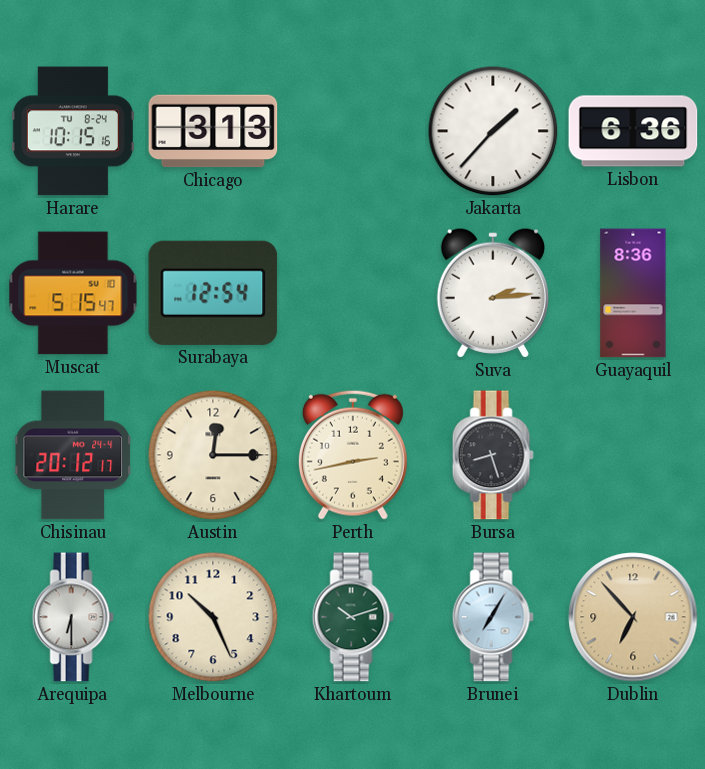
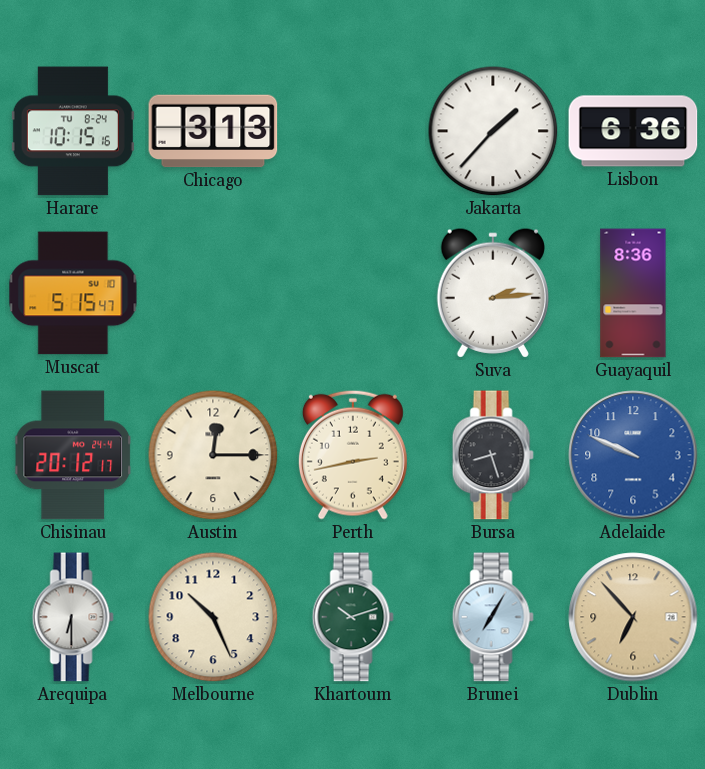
Surabaya: 12:54 -> none
Adelaide: none -> 9:49
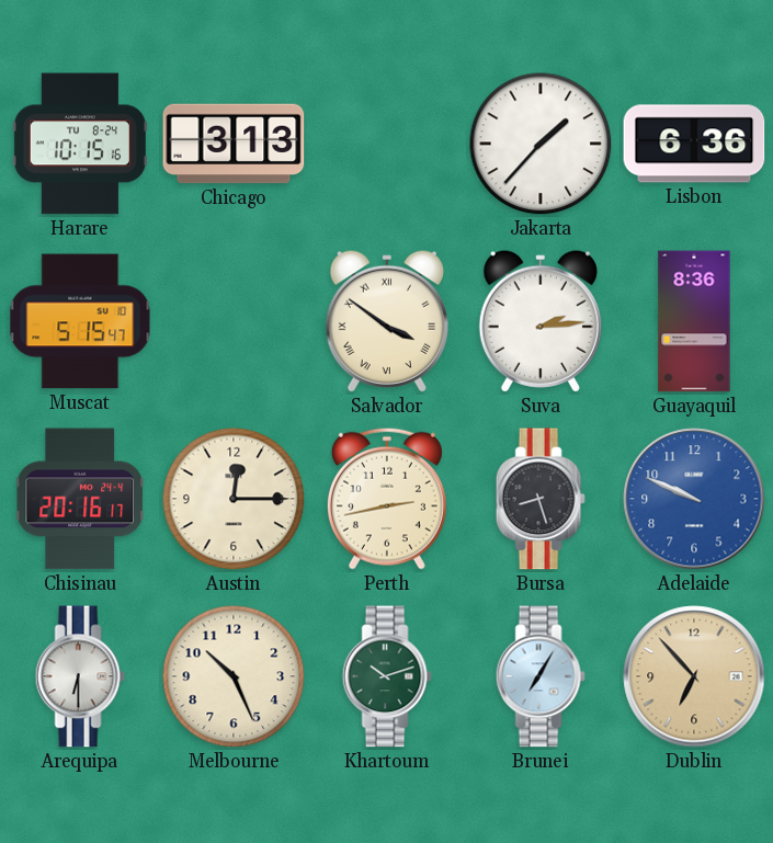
Salvador: none -> 3:51
Chisinau: 20:12 -> 20:16
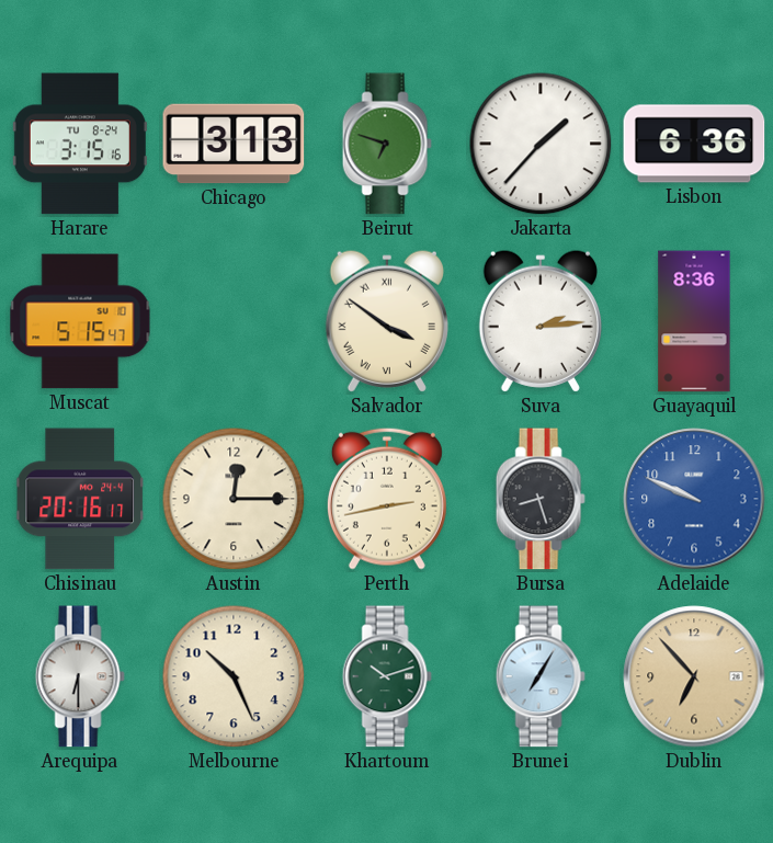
Harare: 10:15 -> 3:15
Beirut: none -> 6:48
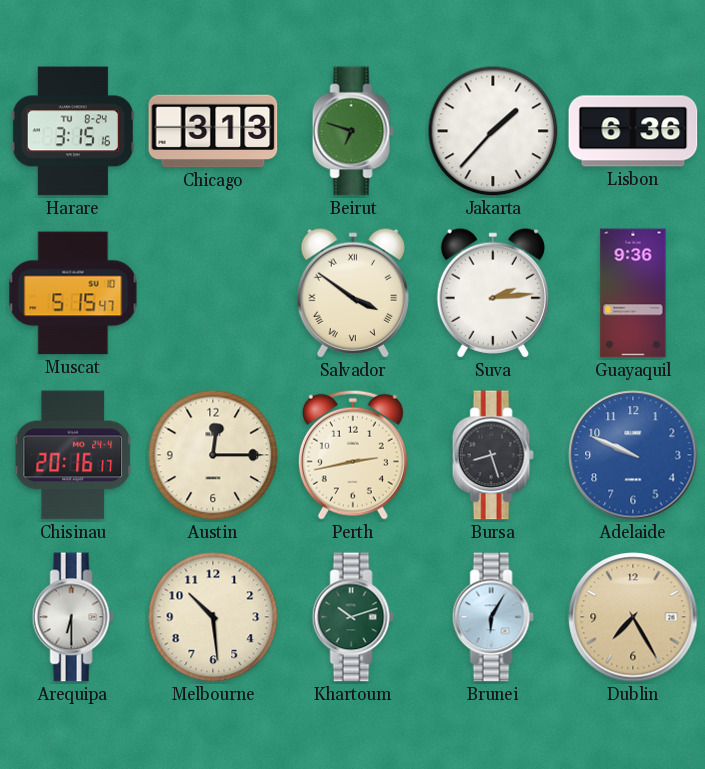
Guayaquil: 8:36 -> 9:36
Melbourne: 10:26 -> 10:29
Brunei: 7:05 -> 6:05
Dublin: 6:53 -> 7:25
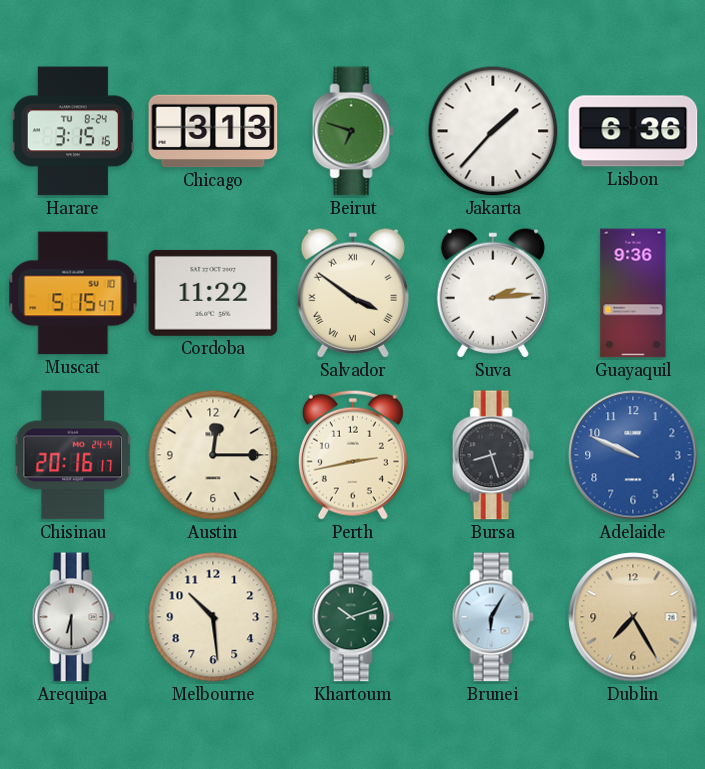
Cordoba: none -> 11:22
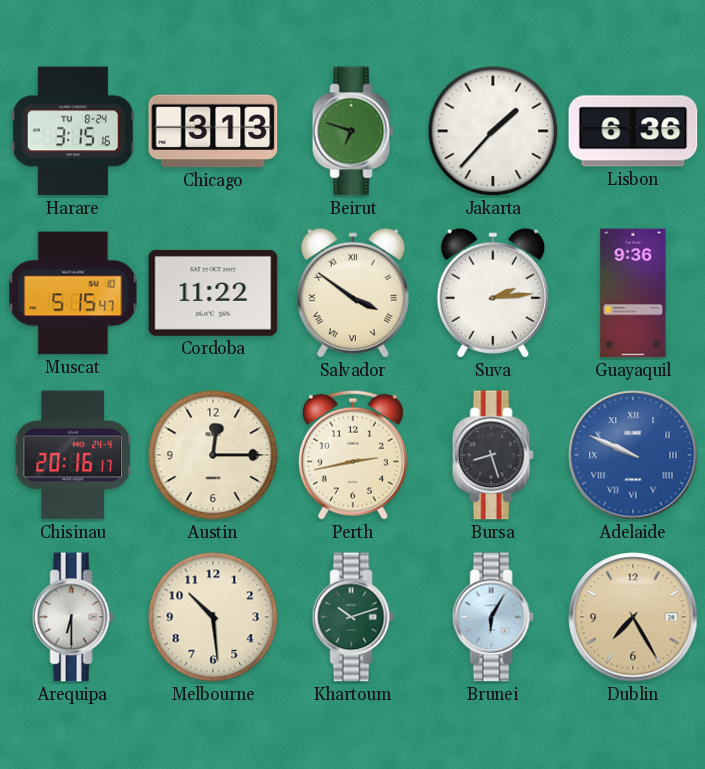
Adelaide numerals: Arabic -> Roman
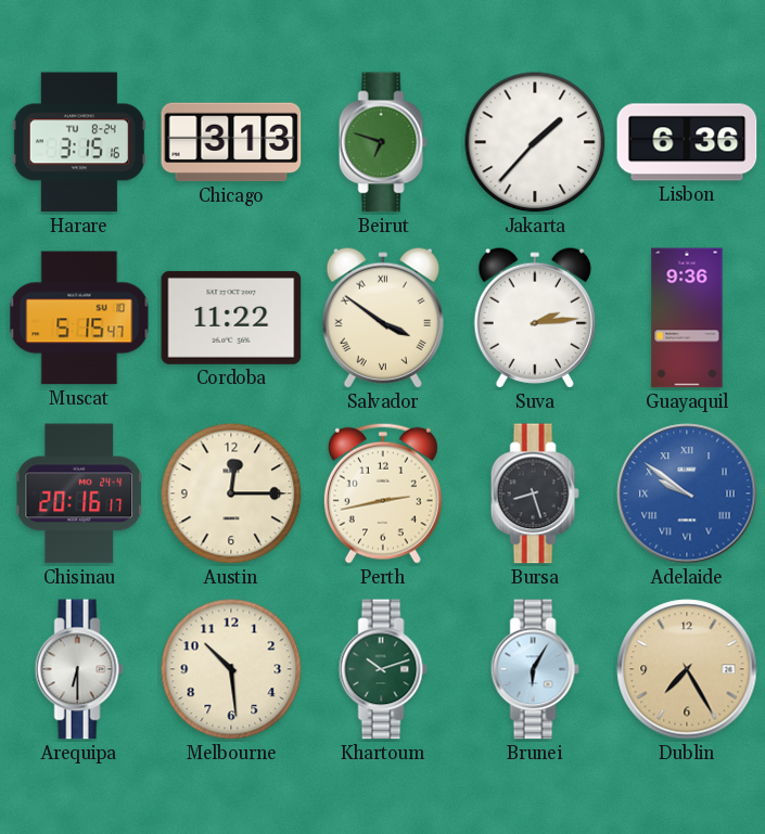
Adelaide: 9:49 -> 9:51
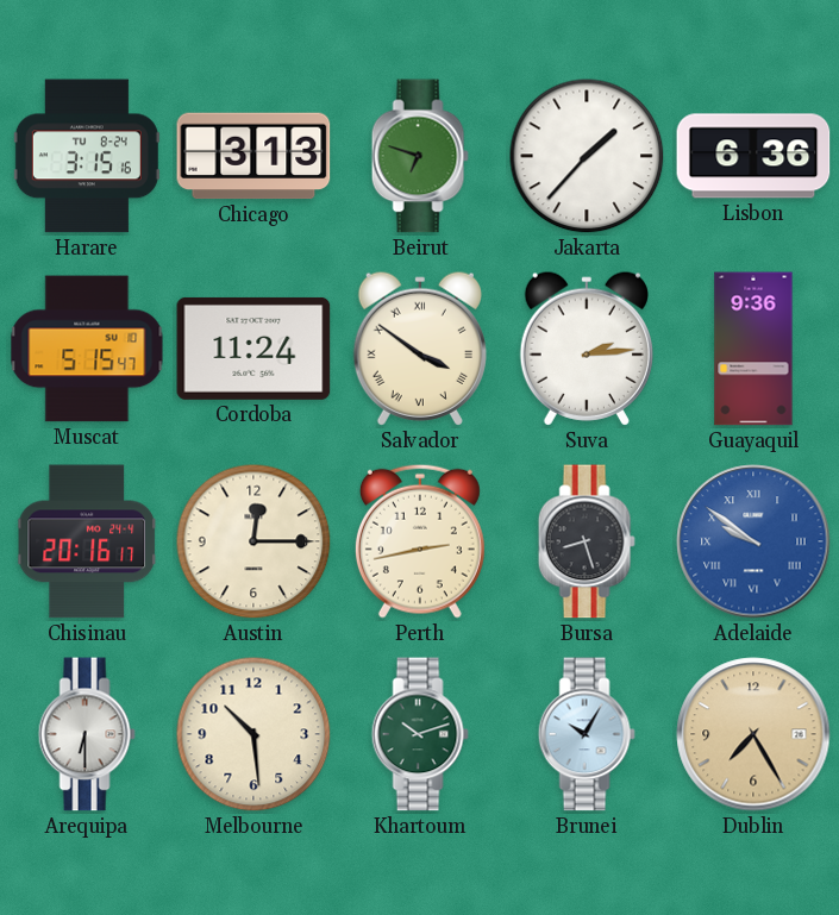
Cordoba: 11:22 -> 11:24
Brunei: 6:05 -> 10:05
